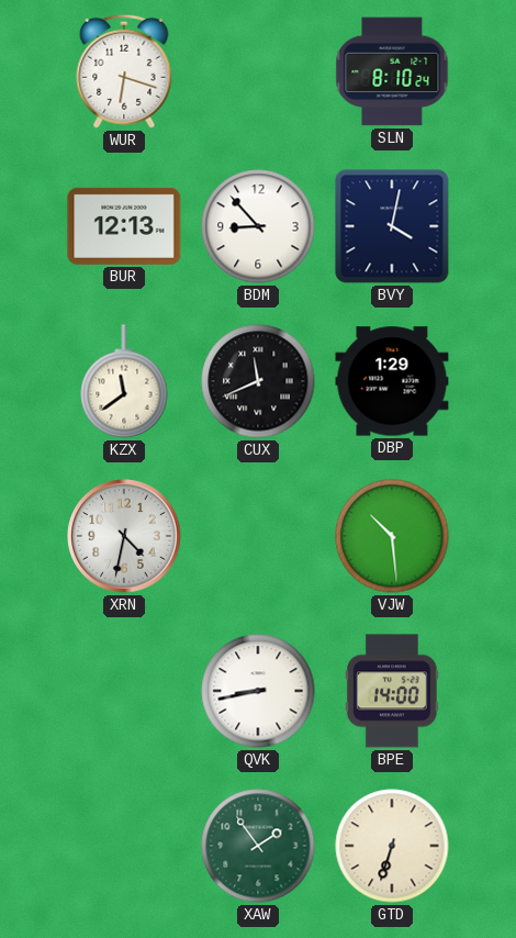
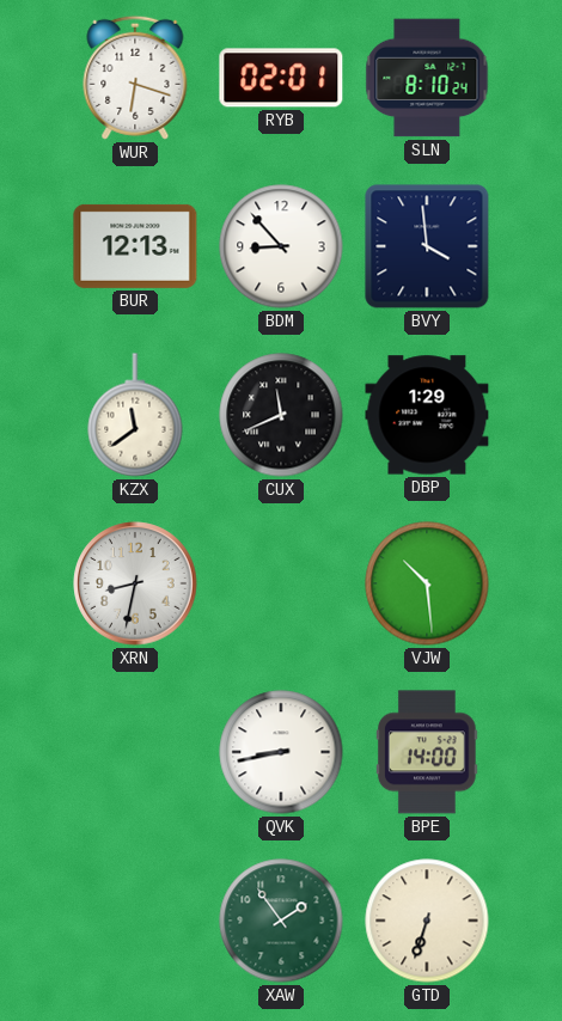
RYB: none -> 02:01
BVY: 4:02 -> 3:59
XRN: 4:32 -> 8:32
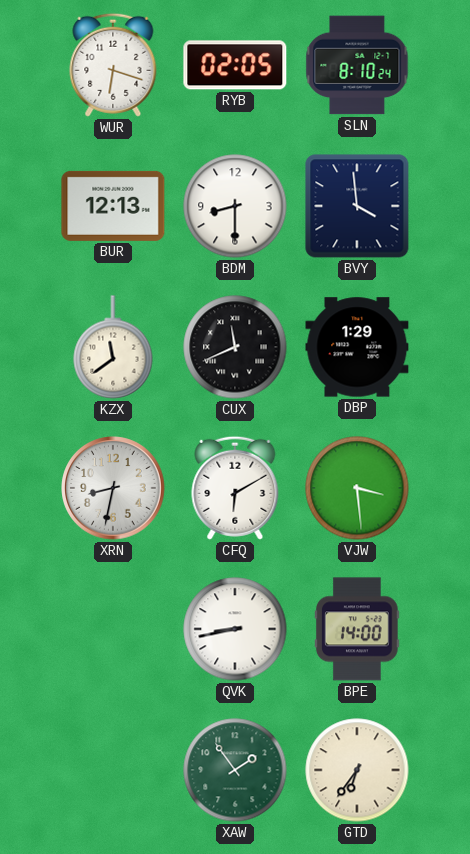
RYB: 02:01 -> 02:05
BDM: 8:53 -> 8:30
CFQ: none -> 6:10
VJW: 10:29 -> 3:29
GTD: 6:33 -> 6:36
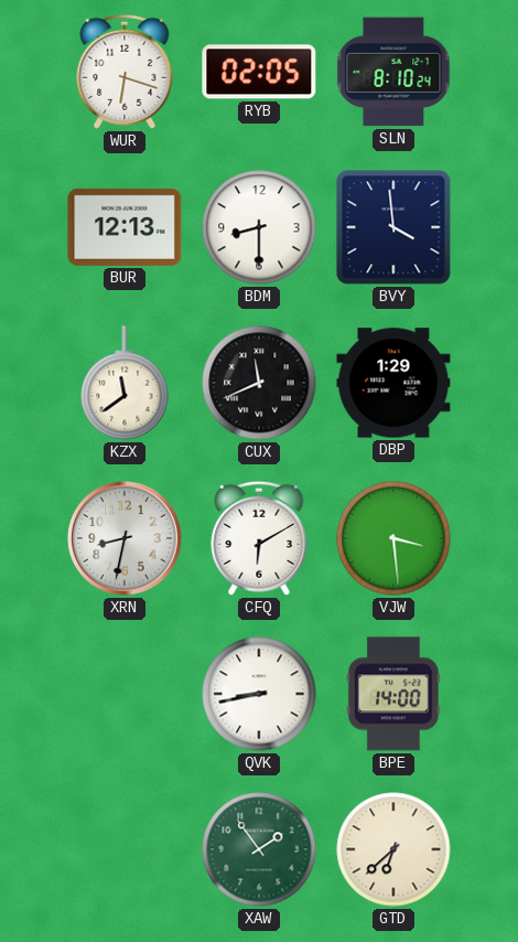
GTD: 6:36 -> 6:38
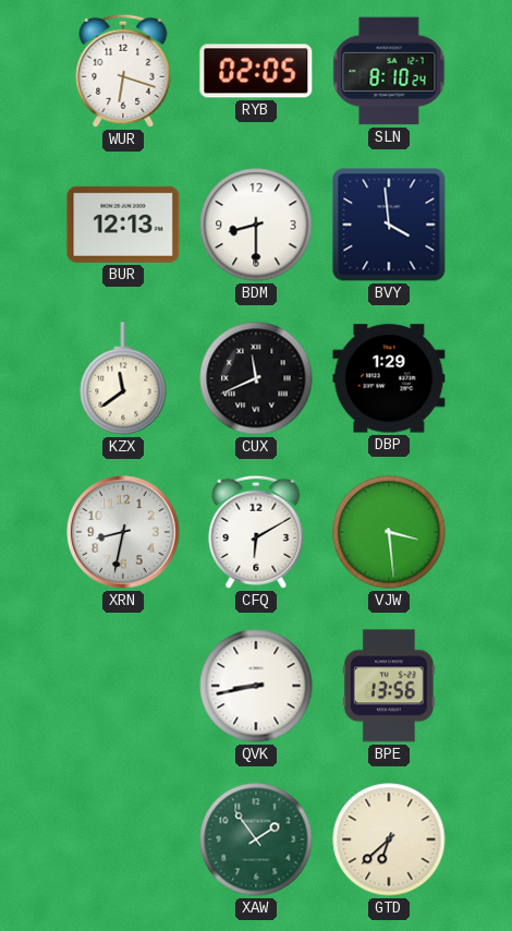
BPE: 14:00 -> 13:56
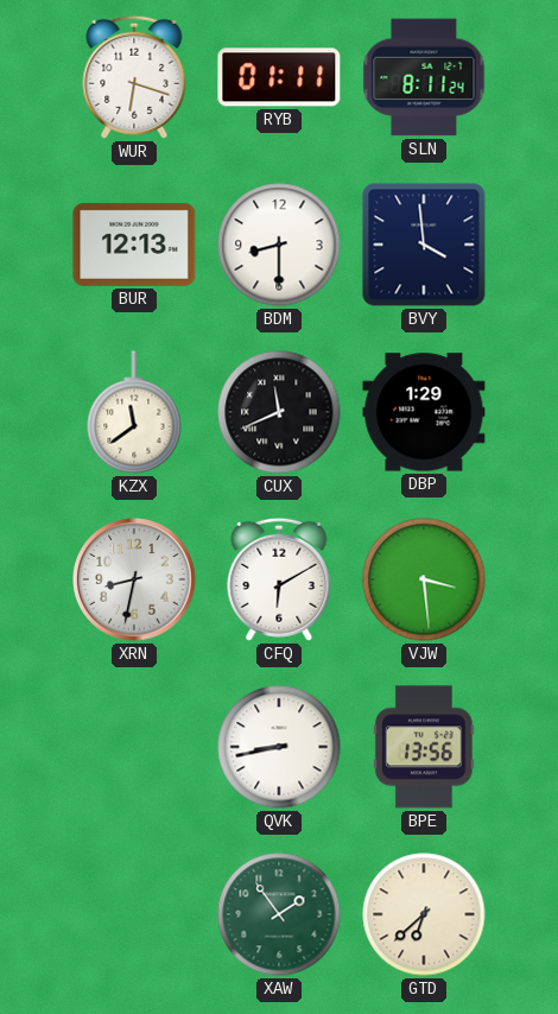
RYB: 02:05 -> 01:11
SLN: 8:10 -> 8:11
